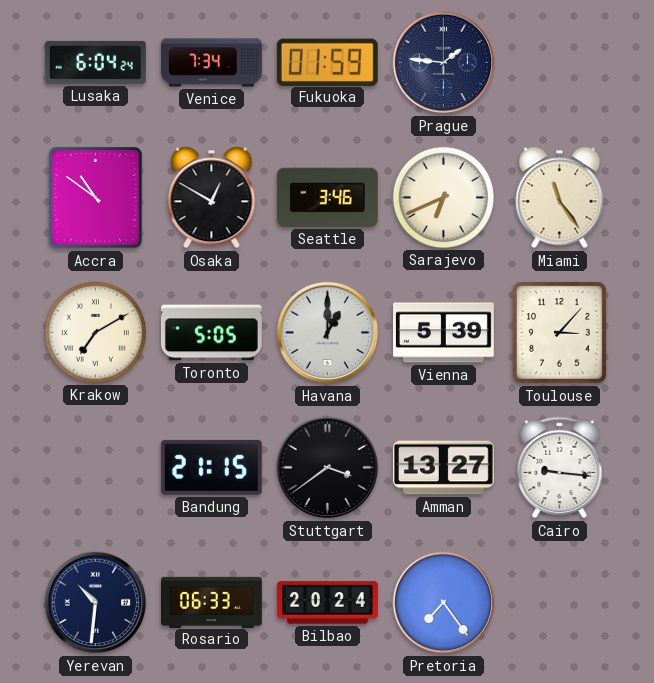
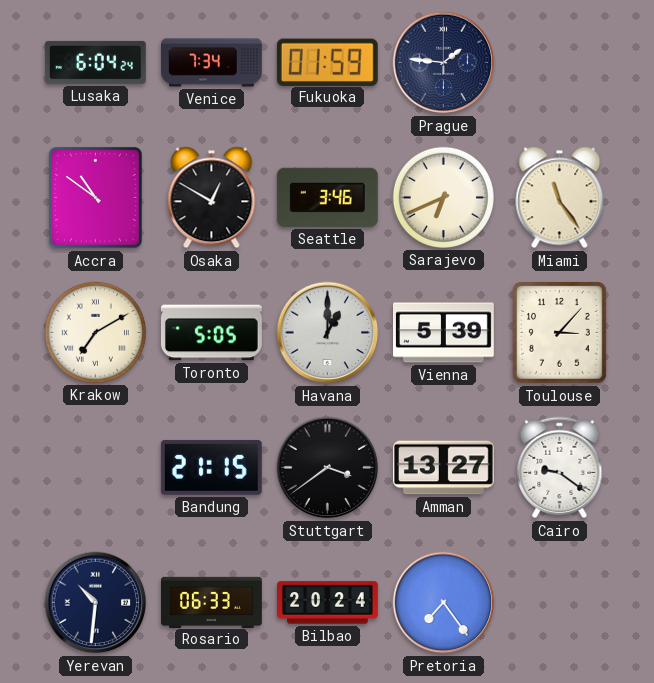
Cairo: 9:16 -> 9:21
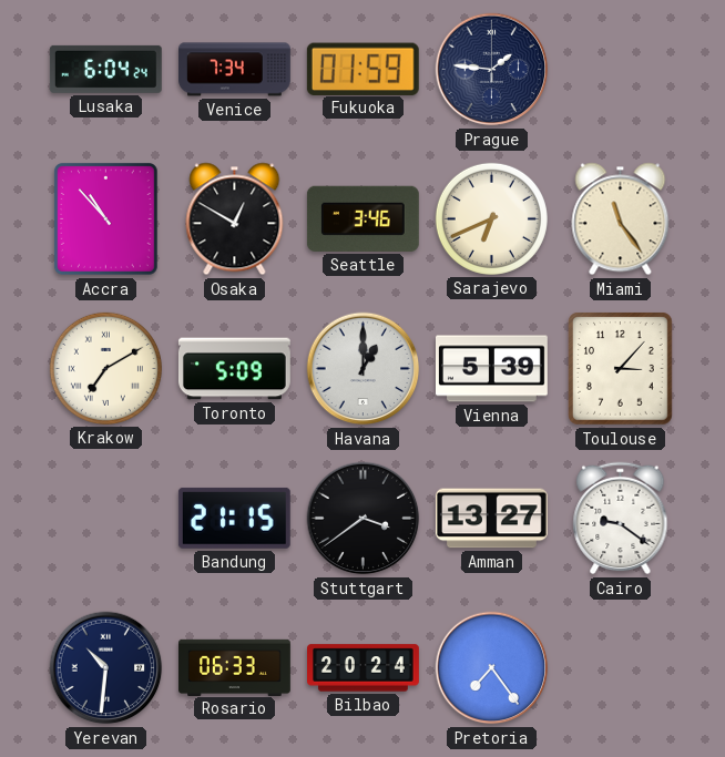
Accra: 10:51 -> 10:53
Toronto: 5:05 -> 5:09
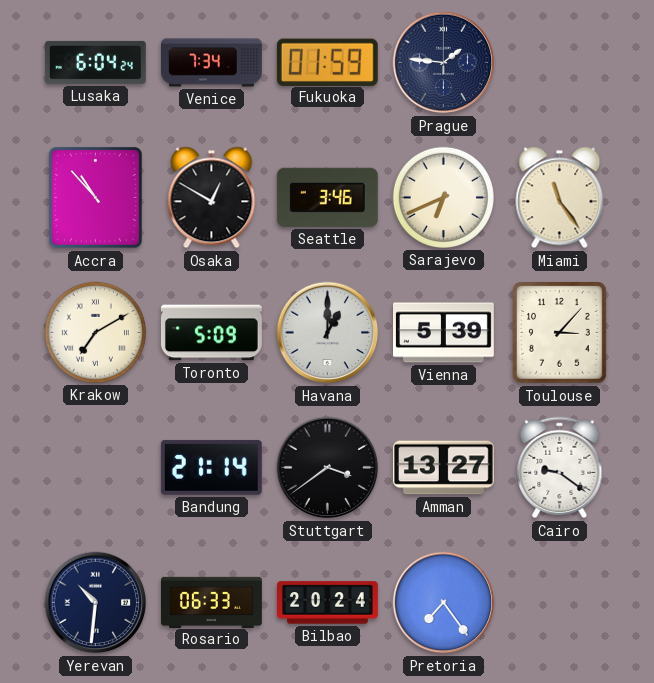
Bandung: 21:15 -> 21:14
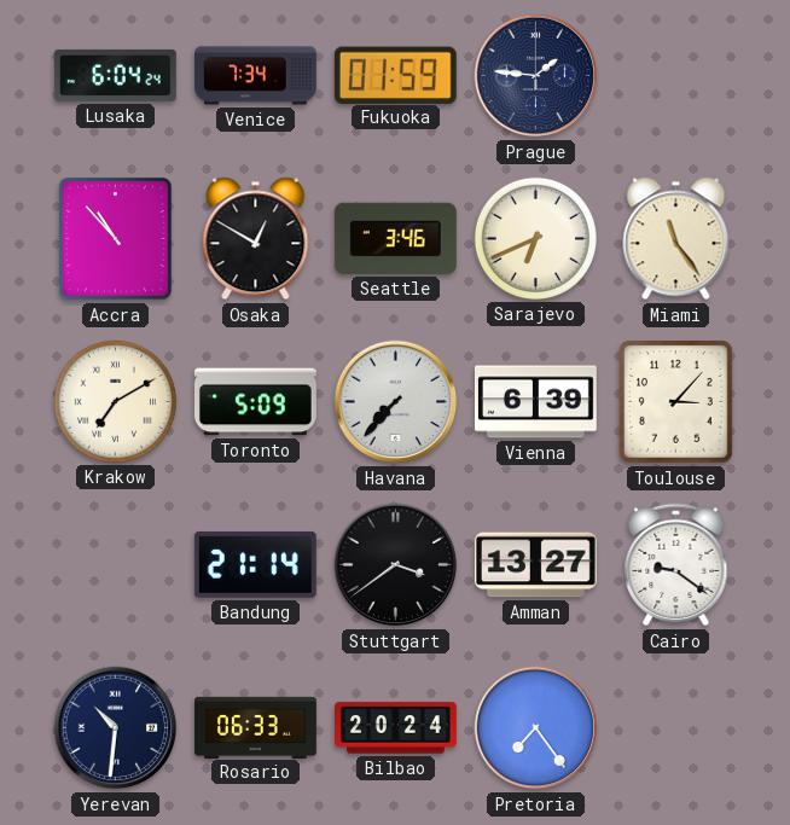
Havana: 1:00 -> 7:37
Vienna: 5:39 -> 6:39
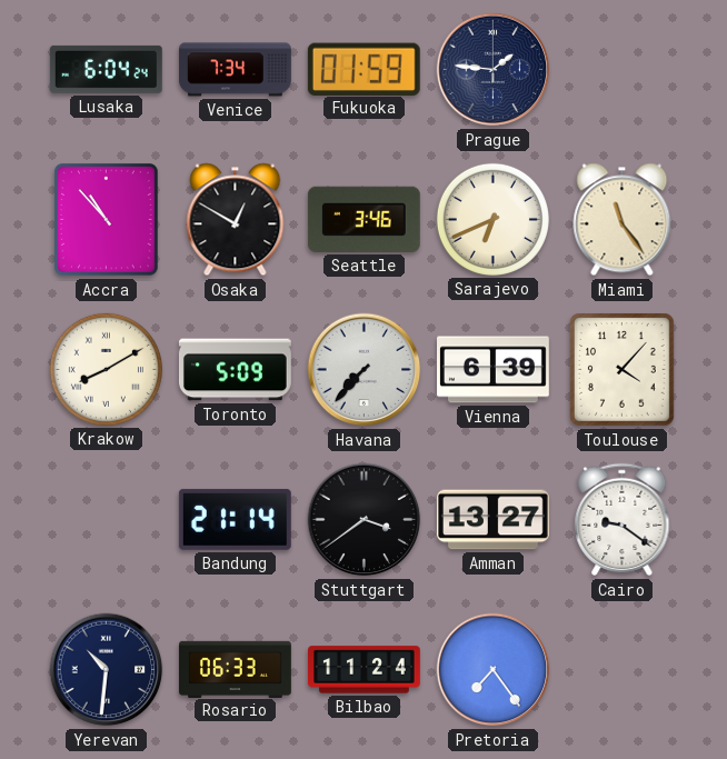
Krakow: 7:10 -> 8:10
Toulouse: 3:07 -> 4:07
Bilbao: 20:24 -> 11:24
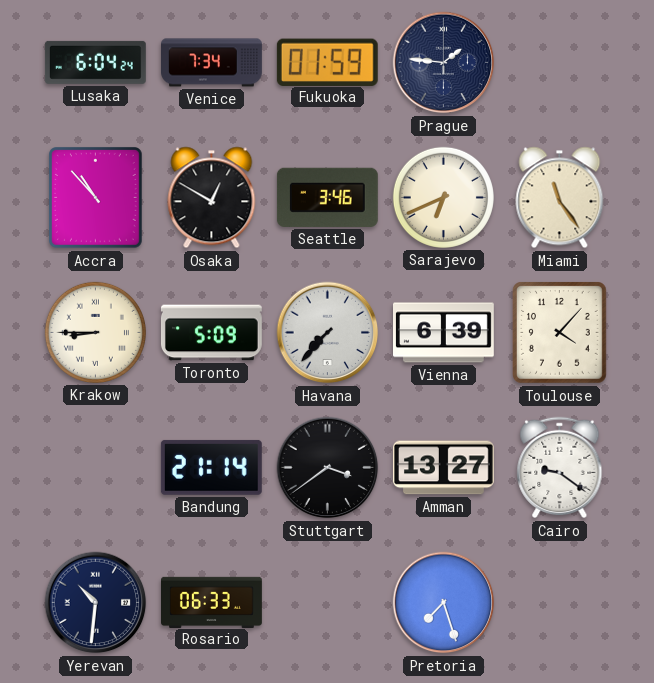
Krakow: 8:10 -> 8:45
Bilbao: 11:24 -> none
Pretoria: 7:24 -> 7:27
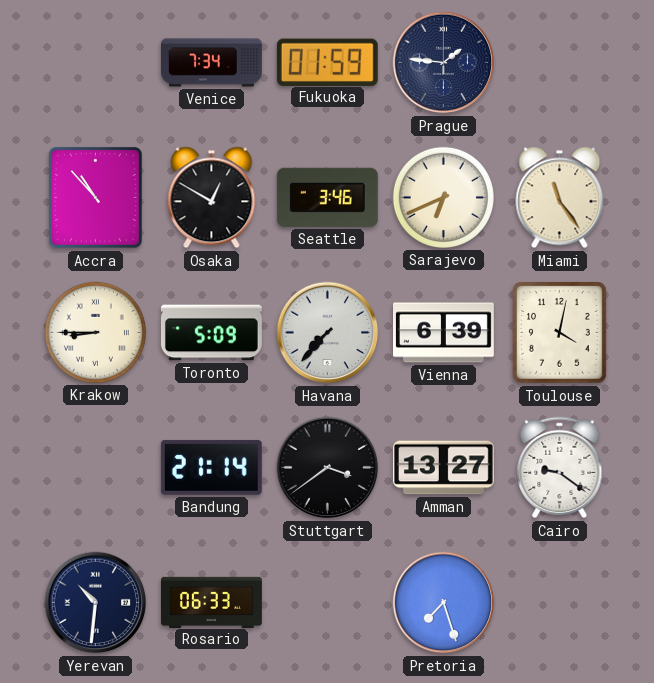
Lusaka: 6:04 -> none
Toulouse: 4:07 -> 4:02
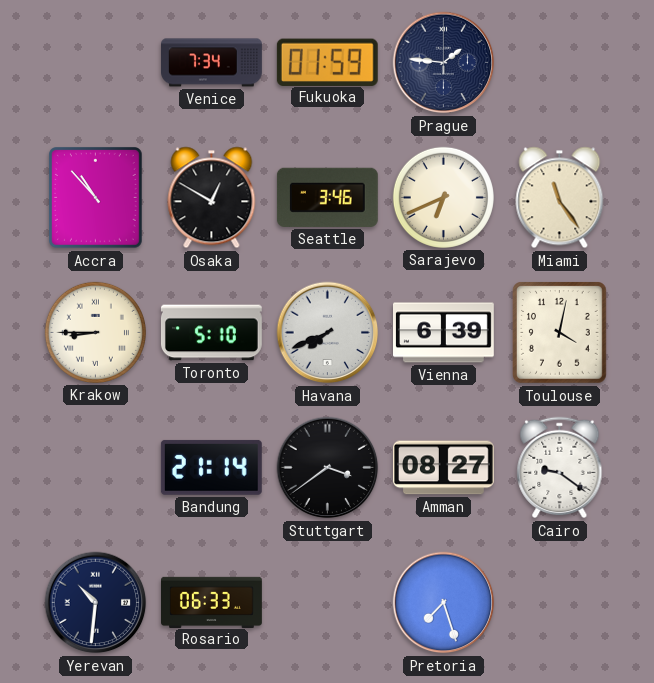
Toronto: 5:09 -> 5:10
Havana: 7:37 -> 7:41
Amman: 13:27 -> 08:27
